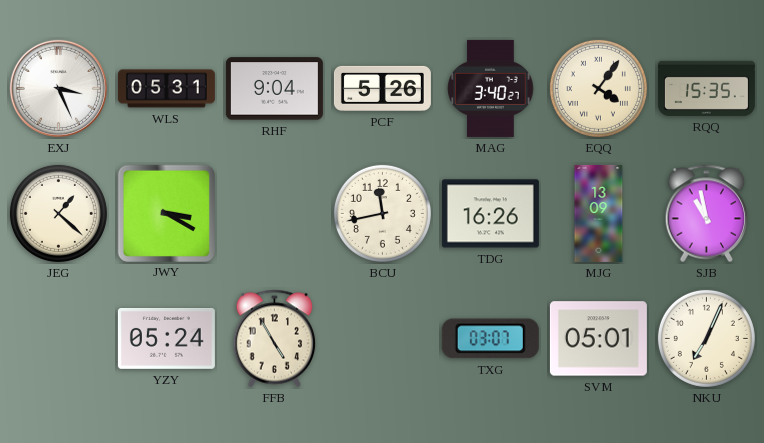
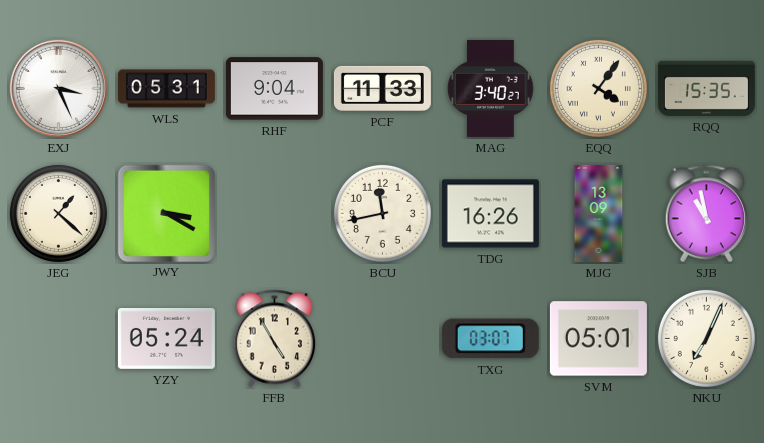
PCF: 5:26 -> 11:33
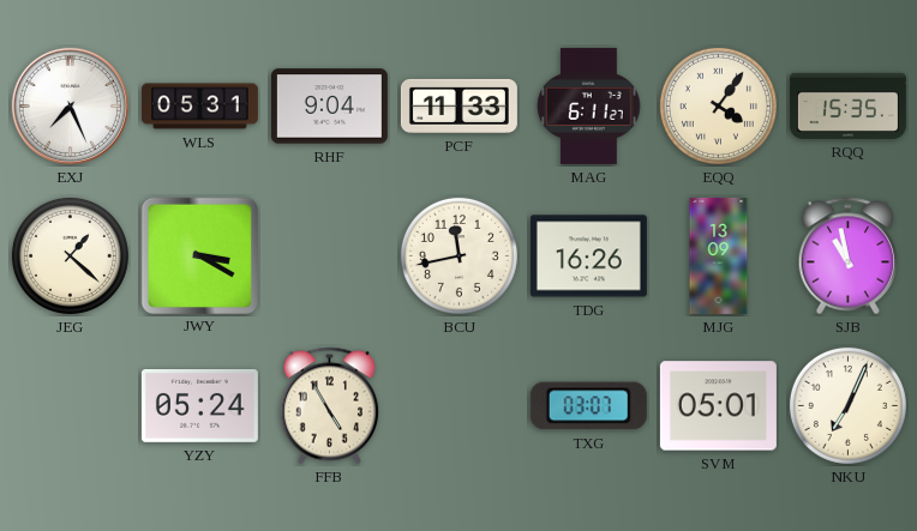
EXJ: 3:26 -> 7:26
MAG: 3:40 -> 6:11
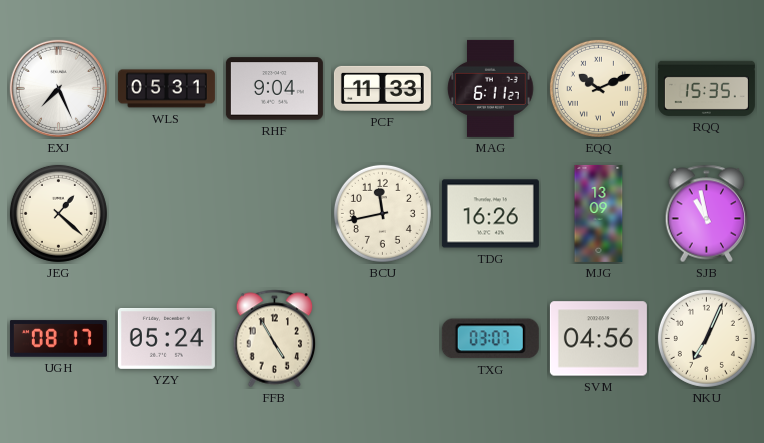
EQQ: 4:06 -> 10:11
JWY: 3:20 -> none
UGH: none -> 08:17
SVM: 05:01 -> 04:56
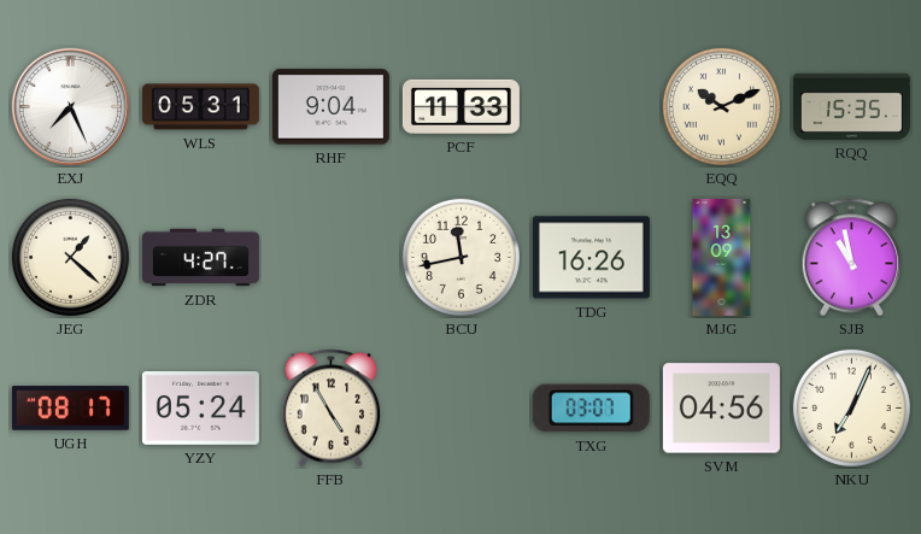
MAG: 6:11 -> none
ZDR: none -> 4:27
